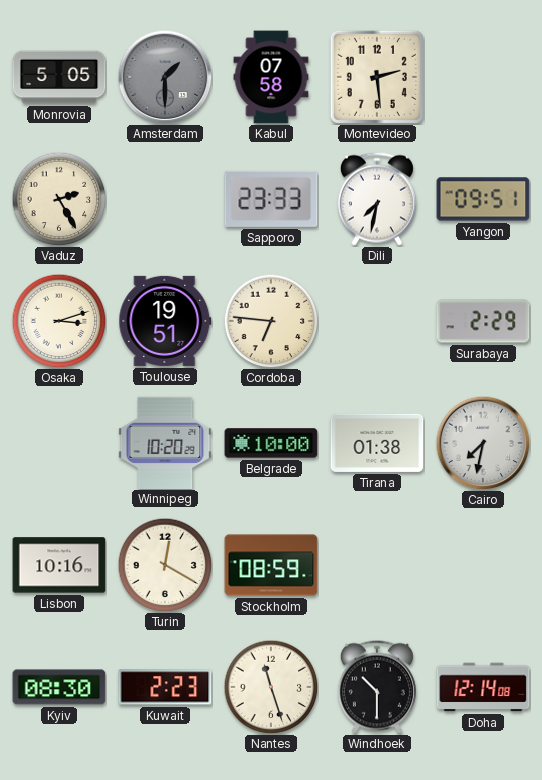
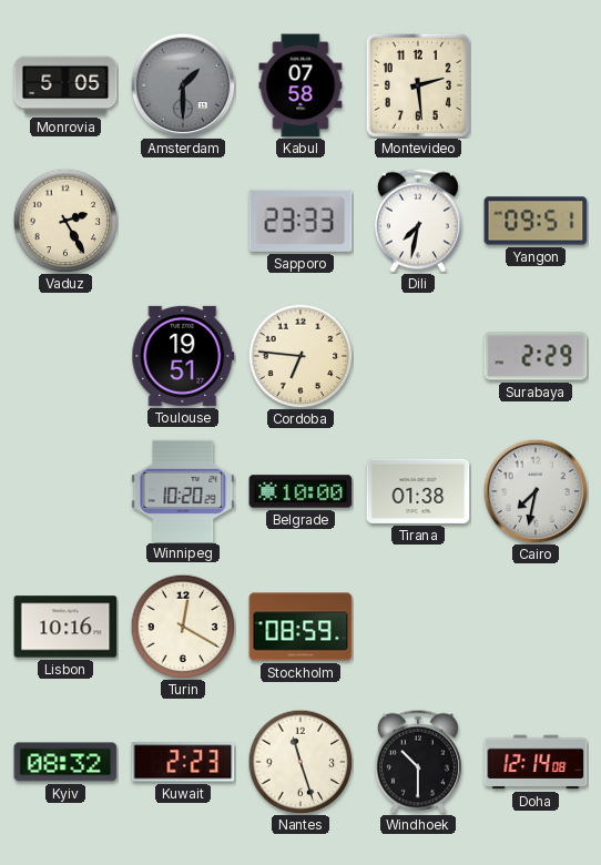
Osaka: 3:12 -> none
Kyiv: 08:30 -> 08:32
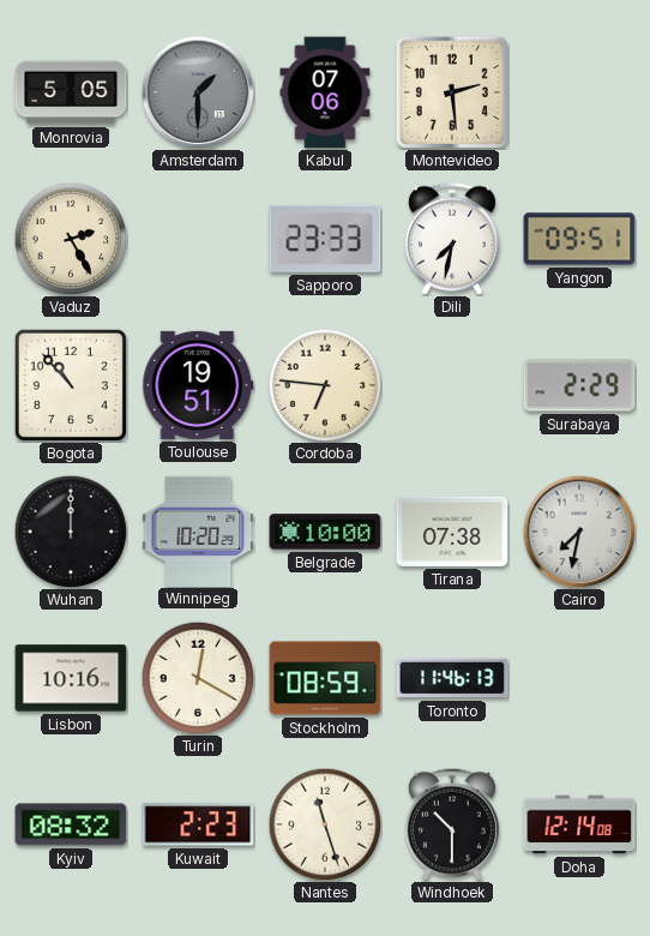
Kabul: 07:58 -> 07:06
Bogota: none -> 10:53
Wuhan: none -> 12:00
Tirana: 01:38 -> 07:38
Toronto: none -> 11:46
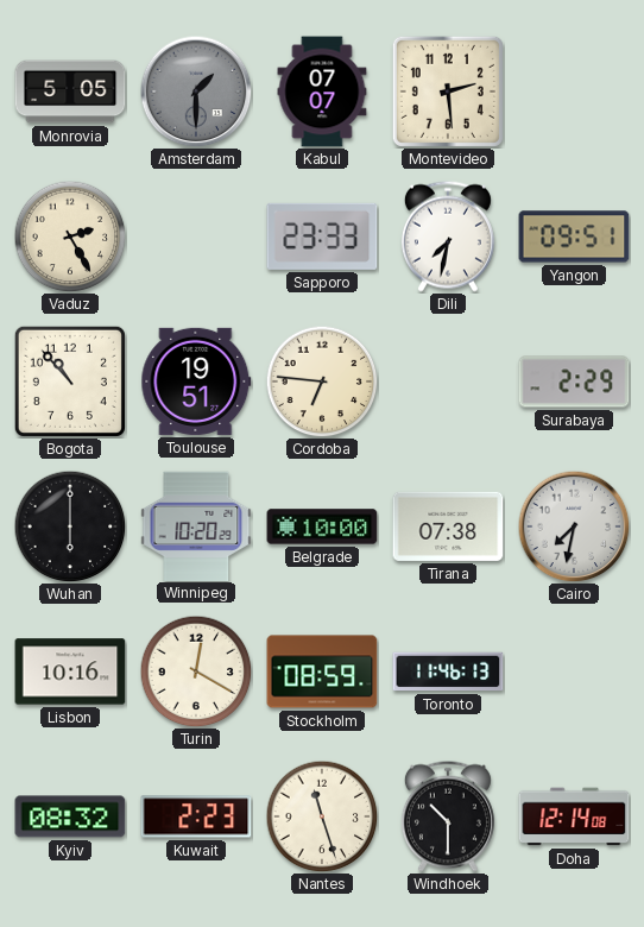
Kabul: 07:06 -> 07:07
Wuhan: 12:00 -> 6:00
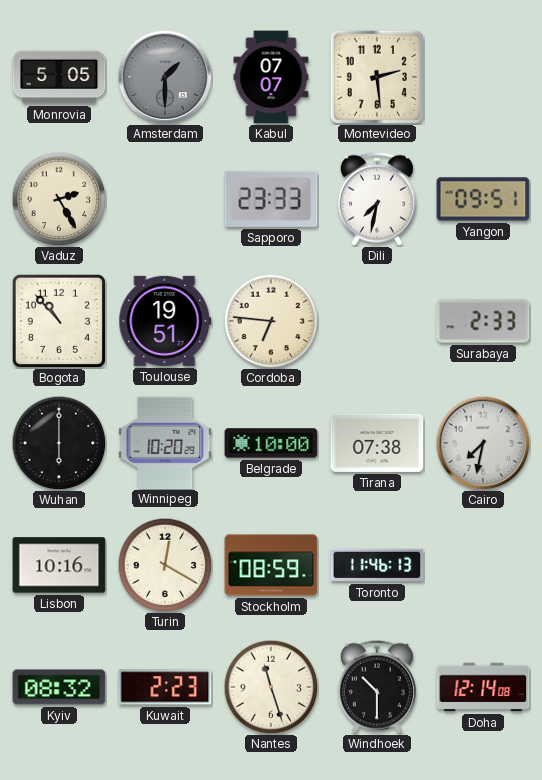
Surabaya: 2:29 -> 2:33
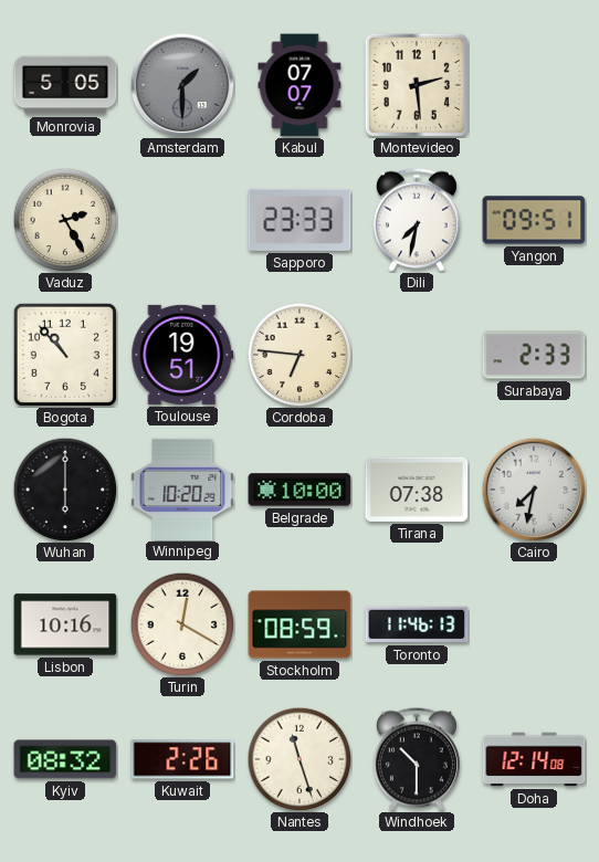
Kuwait: 2:23 -> 2:26
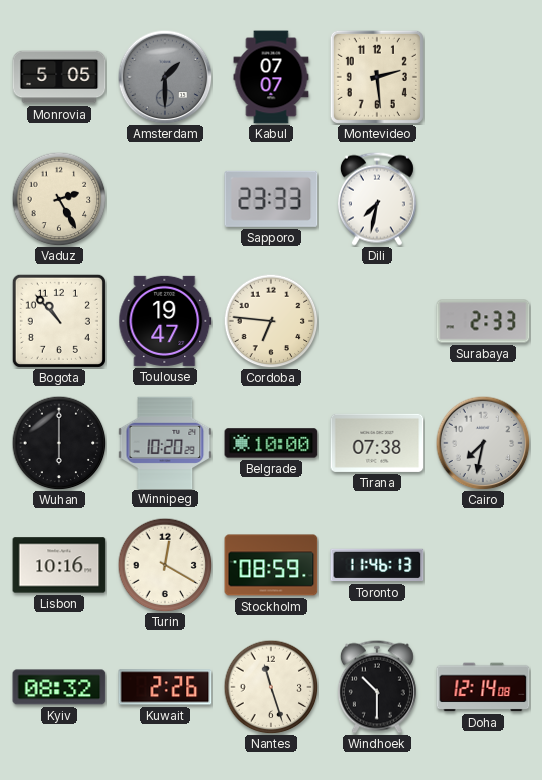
Yangon: 09:51 -> none
Toulouse: 19:51 -> 19:47
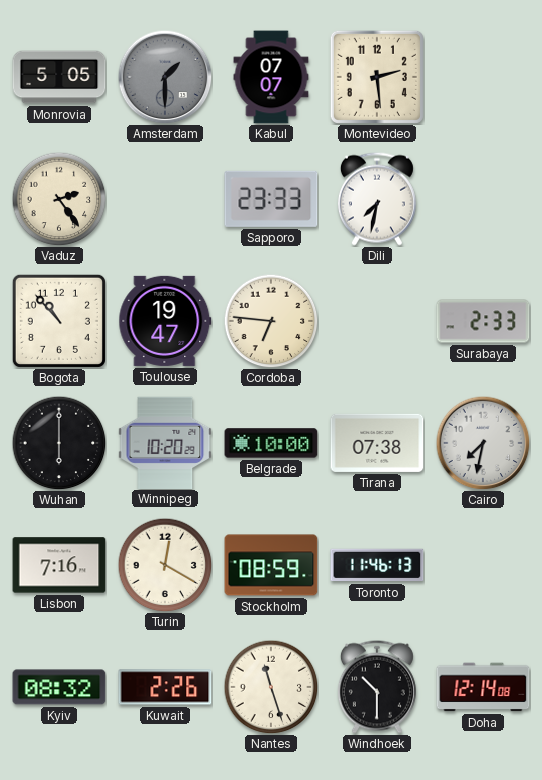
Vaduz: 2:25 -> 2:24
Lisbon: 10:16 -> 7:16
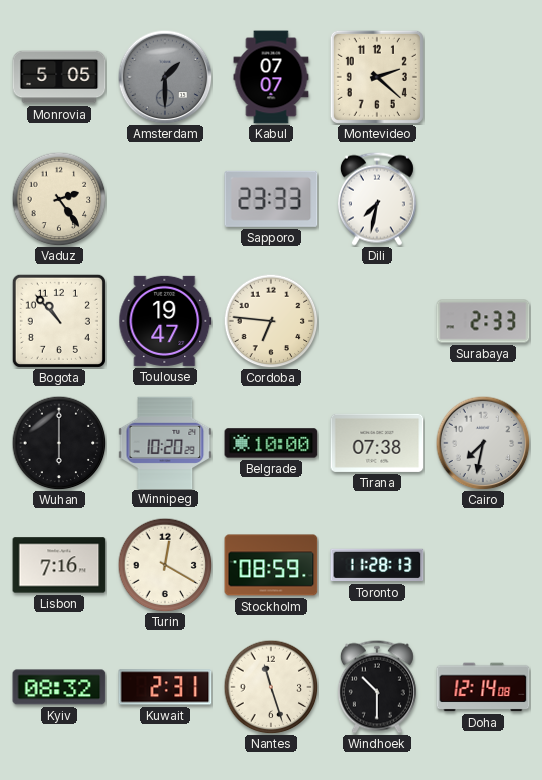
Montevideo: 2:29 -> 2:22
Toronto: 11:46 -> 11:28
Kuwait: 2:26 -> 2:31
